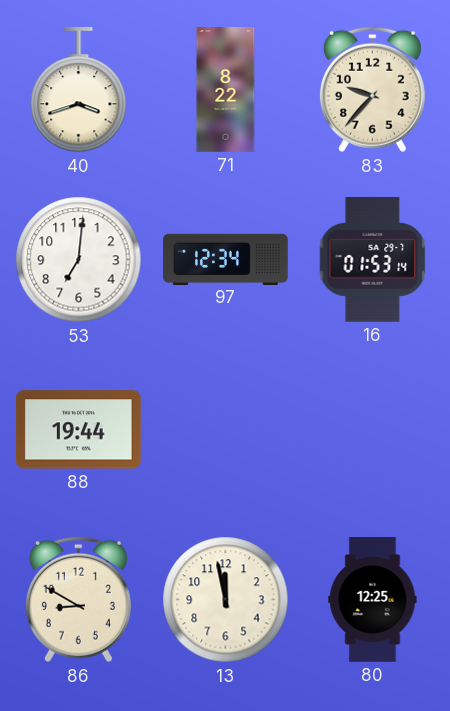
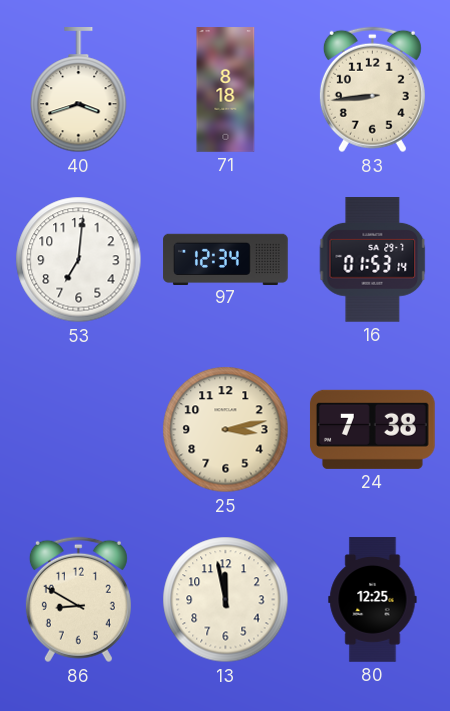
71: 8:22 -> 8:18
83: 9:37 -> 8:44
88: 19:44 -> none
25: none -> 3:13
24: none -> 7:38
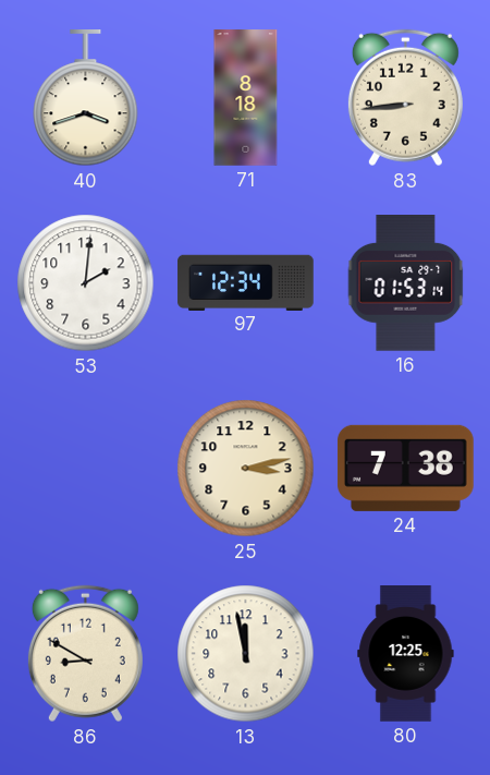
53: 7:01 -> 2:01
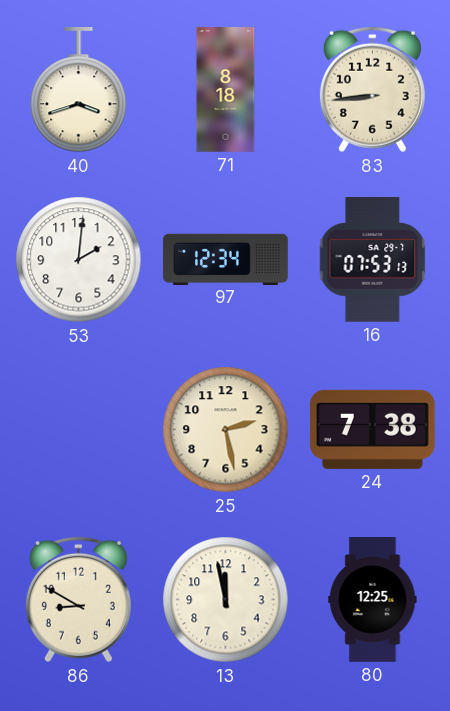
16: 01:53 -> 07:53
25: 3:13 -> 2:28
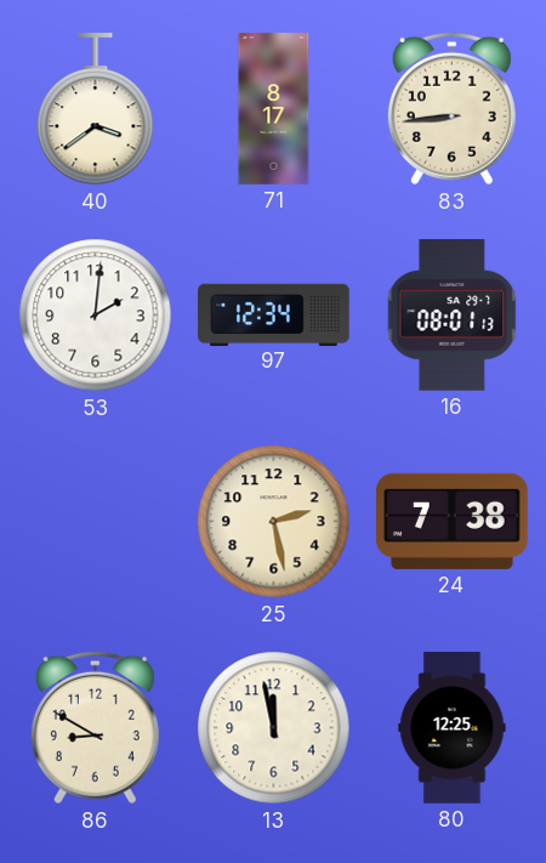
40: 3:42 -> 3:39
71: 8:18 -> 8:17
16: 07:53 -> 08:01
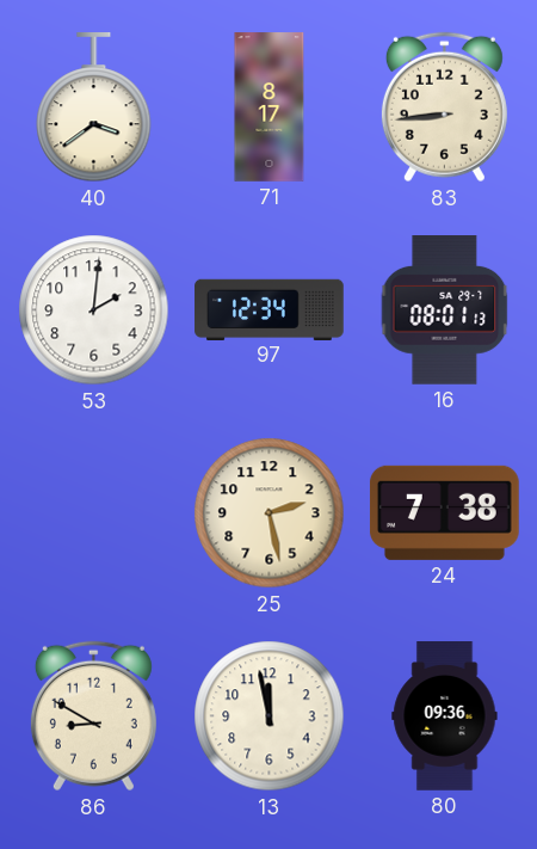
80: 12:25 -> 09:36
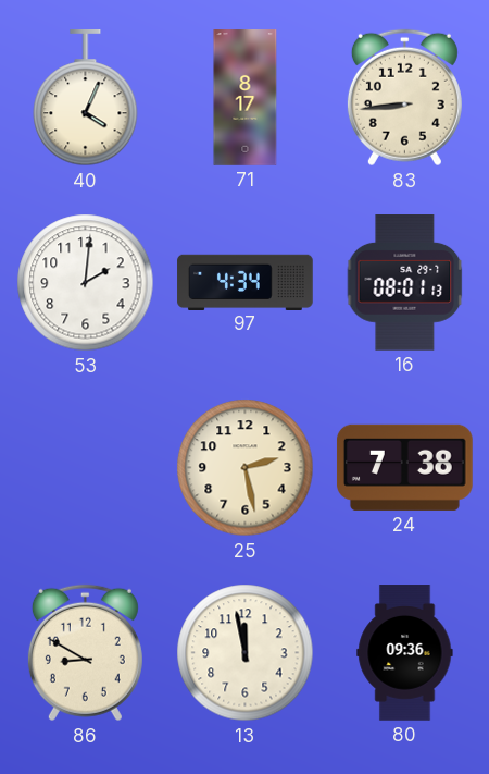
40: 3:39 -> 4:04
97: 12:34 -> 4:34
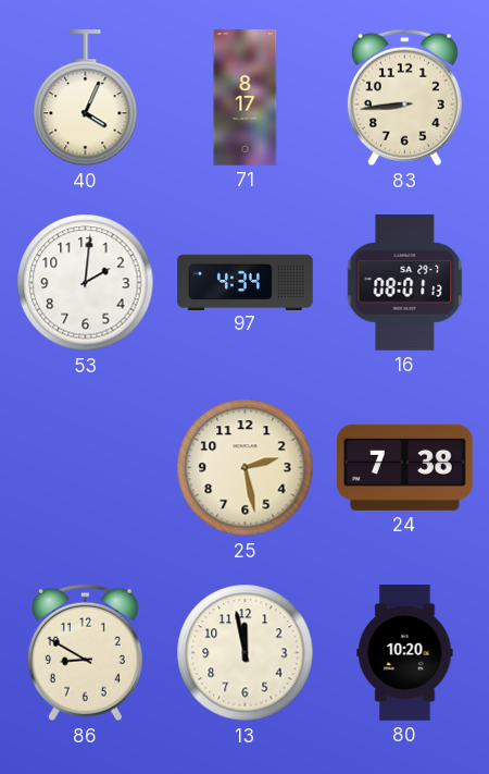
80: 09:36 -> 10:20
